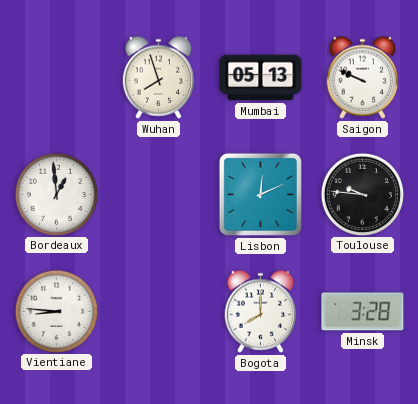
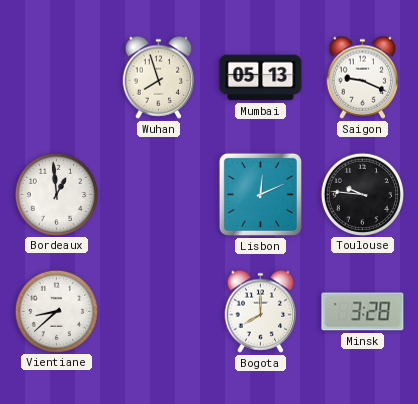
Saigon: 9:49 -> 9:19
Vientiane: 8:46 -> 8:38
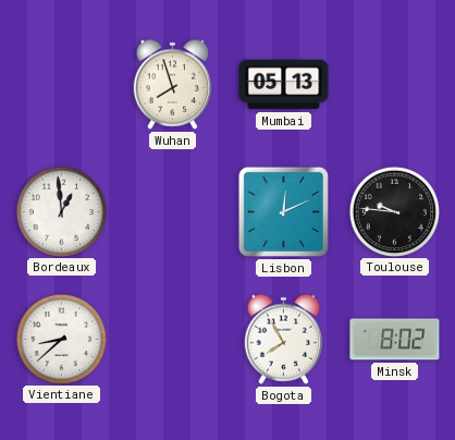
Saigon: 9:19 -> none
Bogota: 8:00 -> 7:55
Minsk: 3:28 -> 8:02
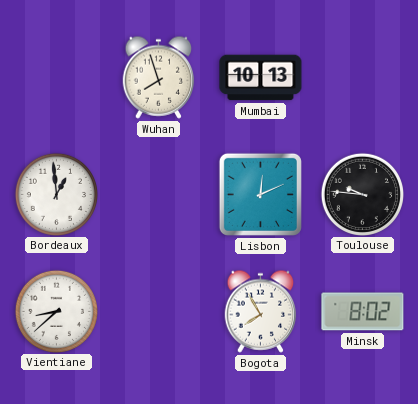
Mumbai: 05:13 -> 10:13
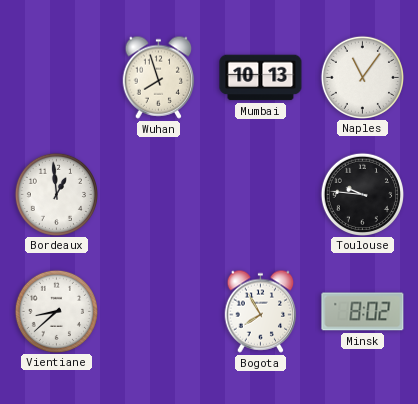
Naples: none -> 11:06
Lisbon: 12:11 -> none
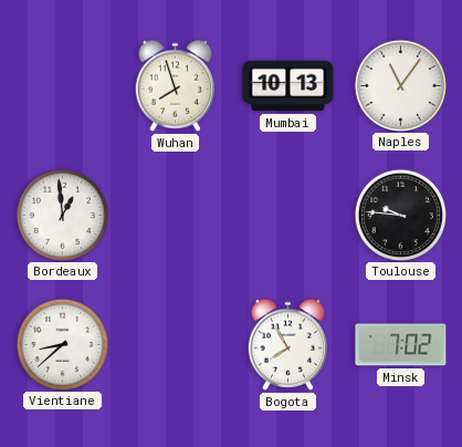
Minsk: 8:02 -> 7:02
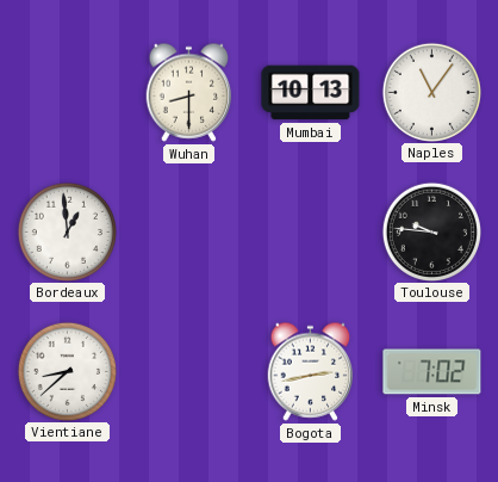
Wuhan: 7:57 -> 8:30
Bogota: 7:55 -> 2:43
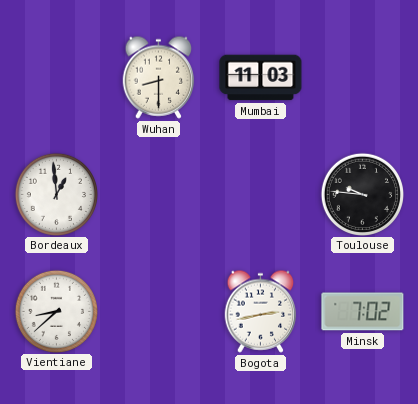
Mumbai: 10:13 -> 11:03
Naples: 11:06 -> none
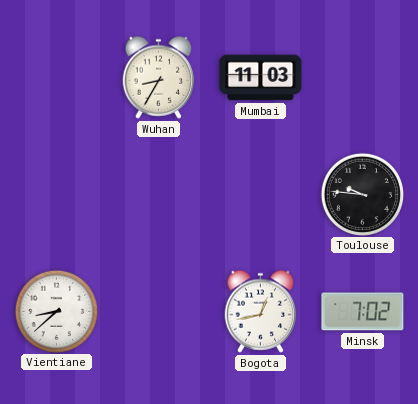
Wuhan: 8:30 -> 8:35
Bordeaux: 12:59 -> none
Bogota: 2:43 -> 12:43
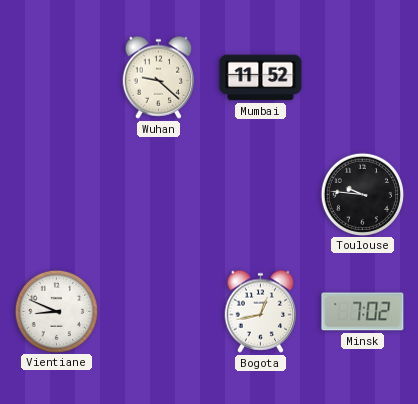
Wuhan: 8:35 -> 9:22
Mumbai: 11:03 -> 11:52
Vientiane: 8:38 -> 8:49
